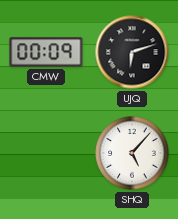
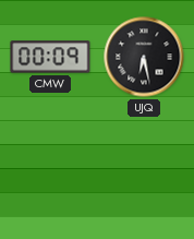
UJQ: 6:12 -> 6:28
SHQ: 5:07 -> none
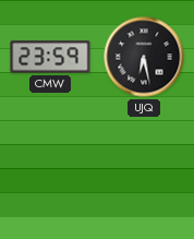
CMW: 00:09 -> 23:59
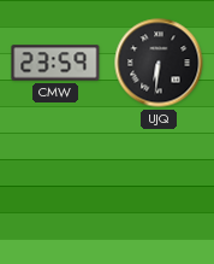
UJQ: 6:28 -> 6:31
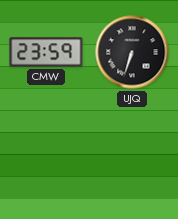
UJQ: 6:31 -> 6:33
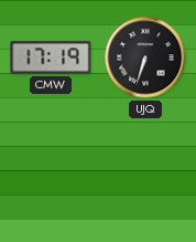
CMW: 23:59 -> 17:19
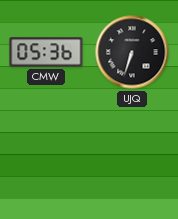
CMW: 17:19 -> 05:36
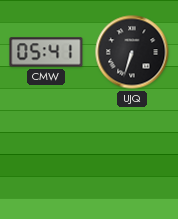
CMW: 05:36 -> 05:41
